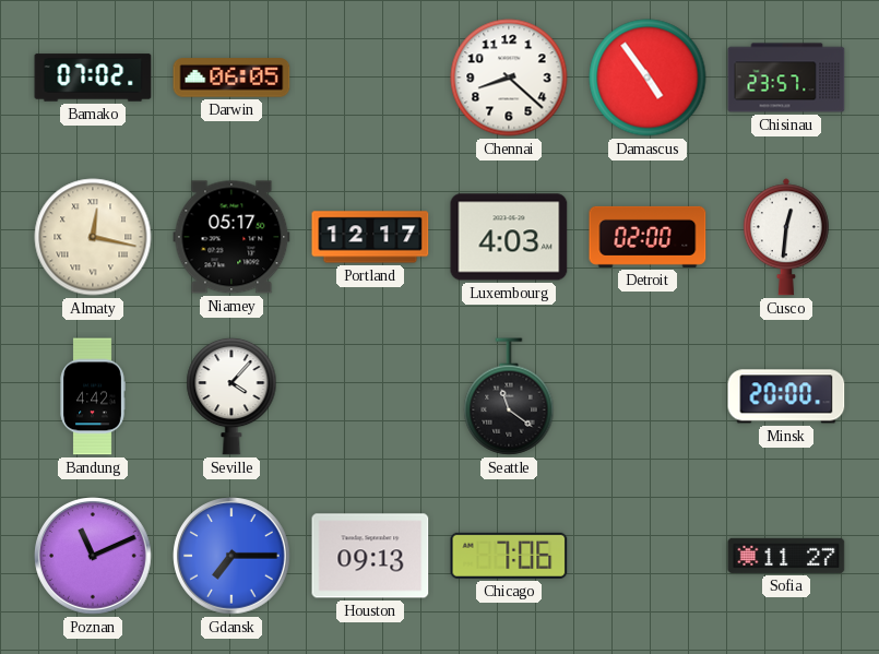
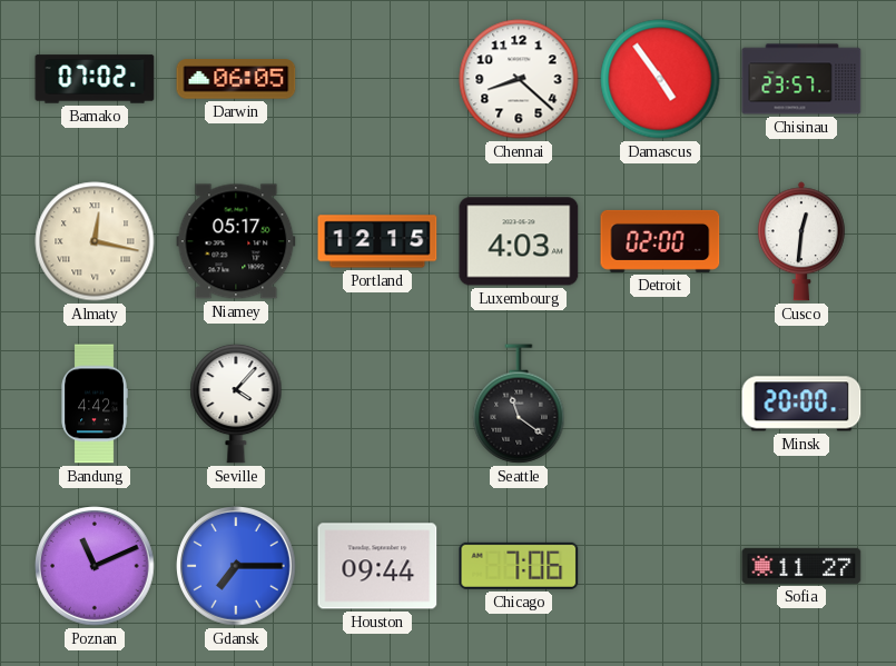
Portland: 12:17 -> 12:15
Houston: 09:13 -> 09:44
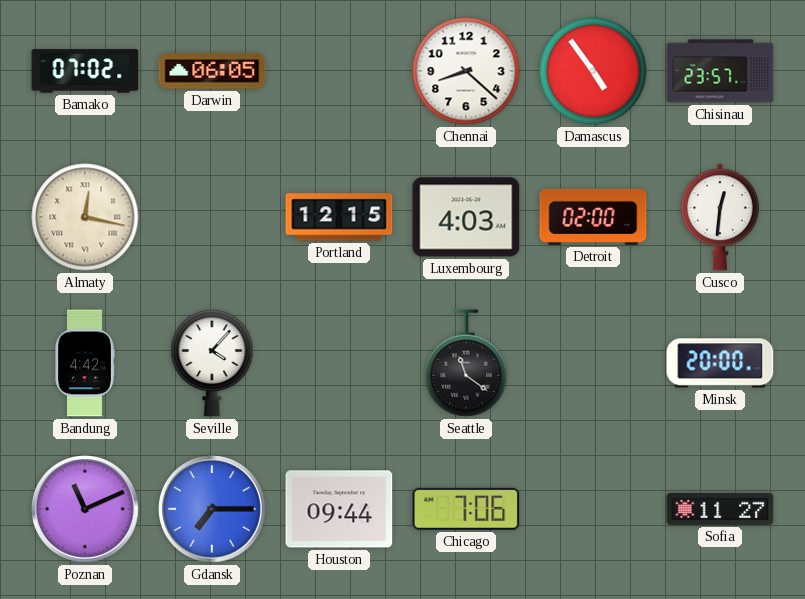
Niamey: 05:17 -> none
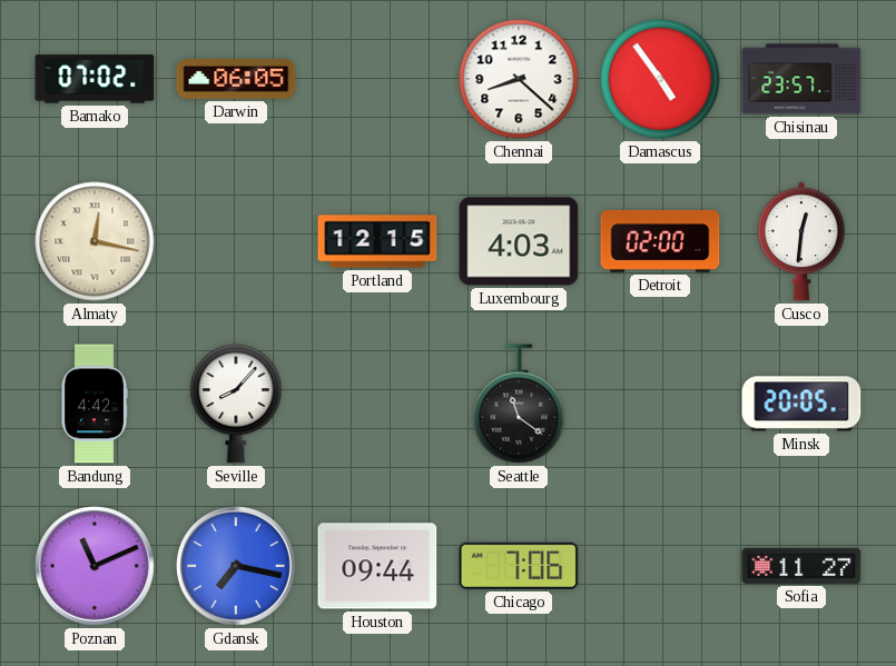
Seville: 4:07 -> 8:07
Minsk: 20:00 -> 20:05
Gdansk: 7:15 -> 7:17
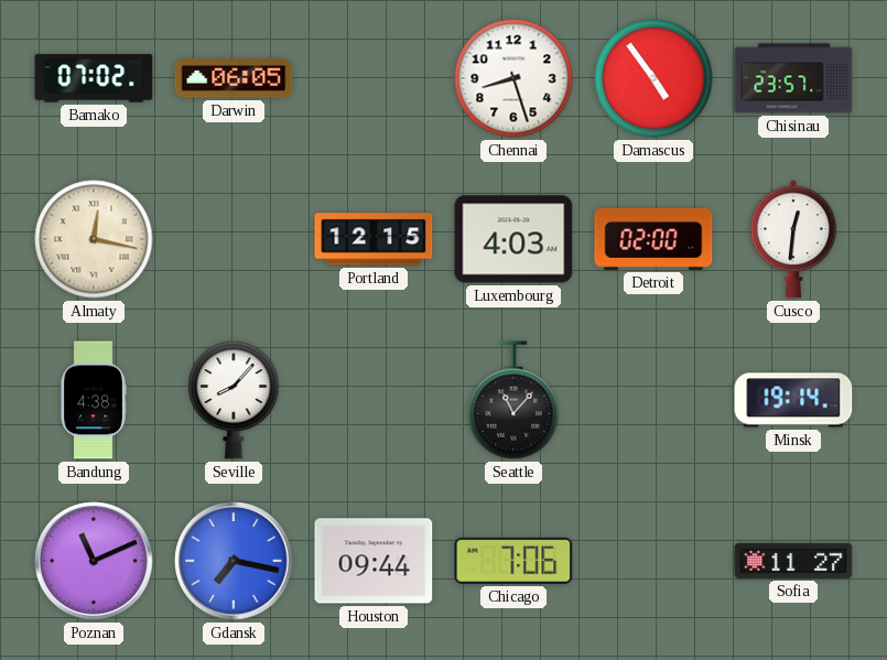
Chennai: 8:22 -> 8:27
Bandung: 4:42 -> 4:38
Seattle: 11:21 -> 11:07
Minsk: 20:05 -> 19:14
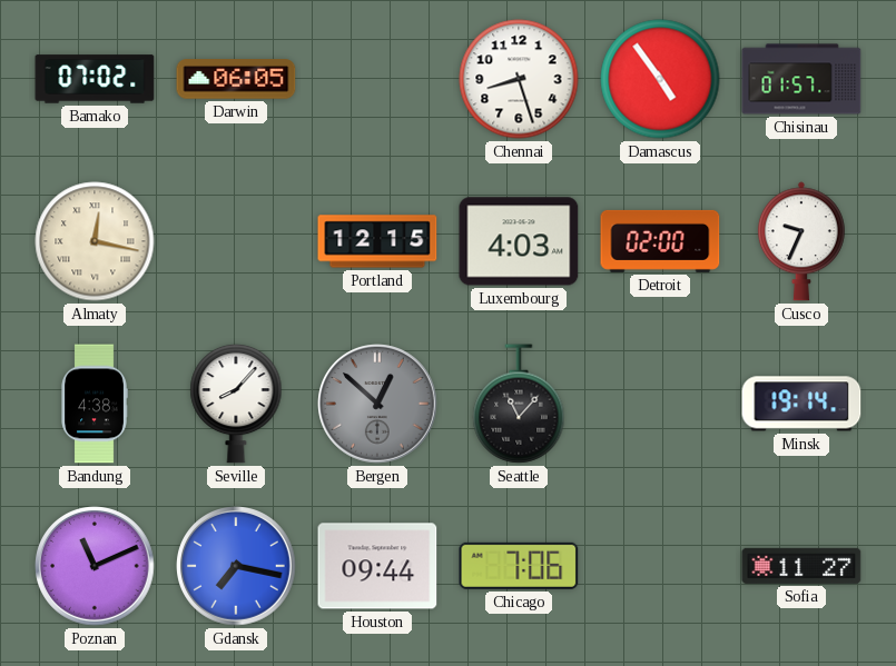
Chisinau: 23:57 -> 01:57
Cusco: 12:31 -> 9:34
Bergen: none -> 12:52
